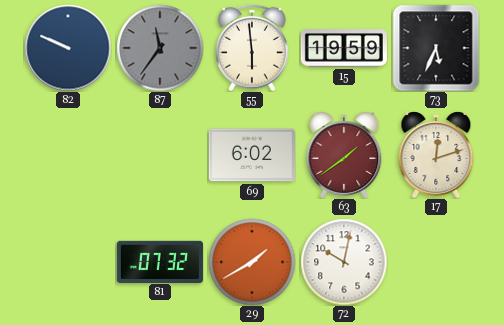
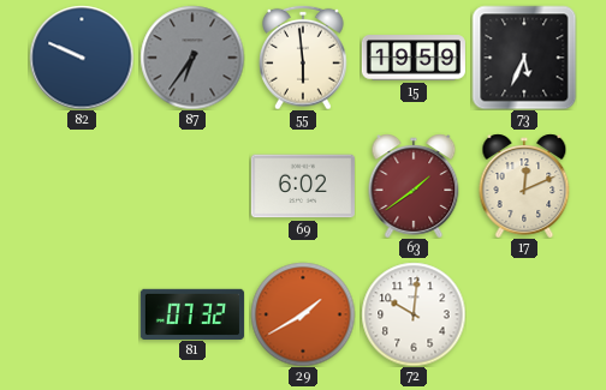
87: 11:36 -> 6:36
17: 12:12 -> 12:11
72: 10:02 -> 10:01
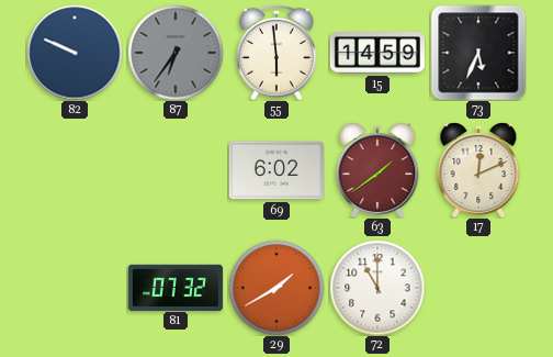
15: 19:59 -> 14:59
72: 10:01 -> 11:00
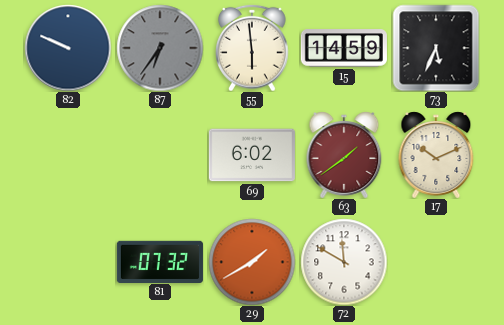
17: 12:11 -> 10:11
72: 11:00 -> 11:50
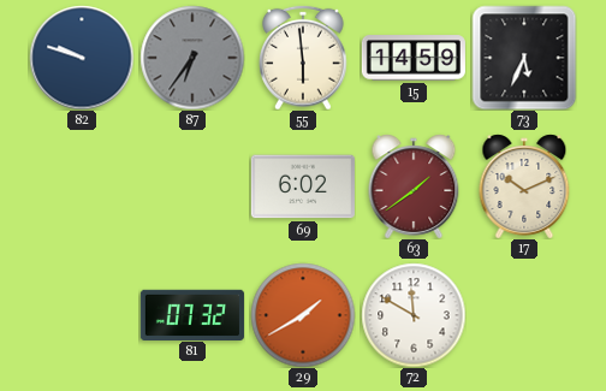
82: 9:49 -> 9:48
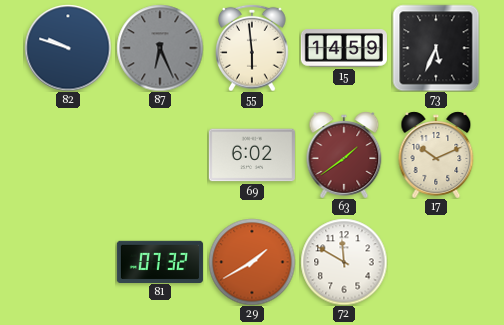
87: 6:36 -> 6:26
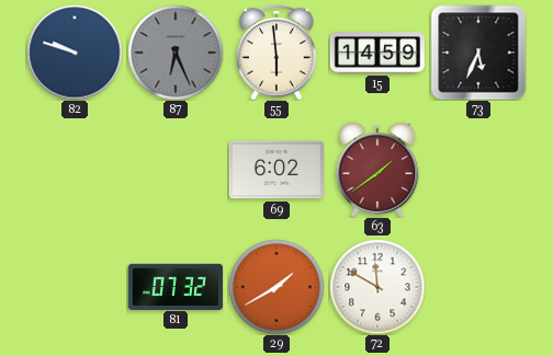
17: 10:11 -> none
